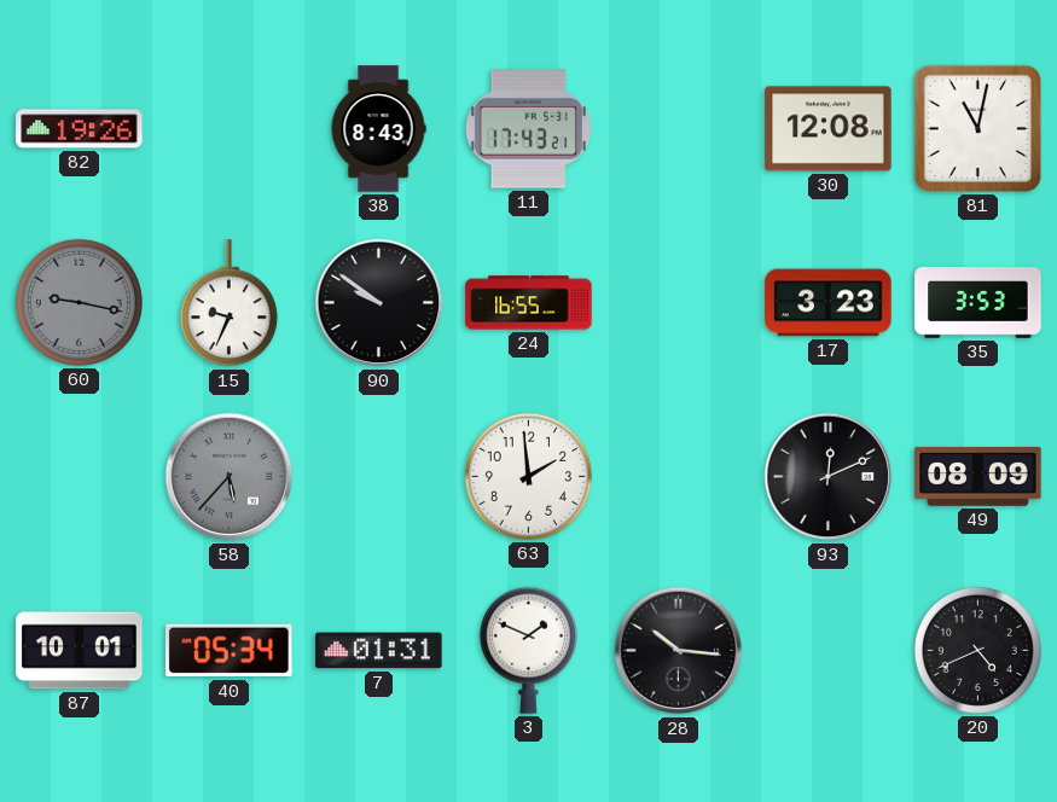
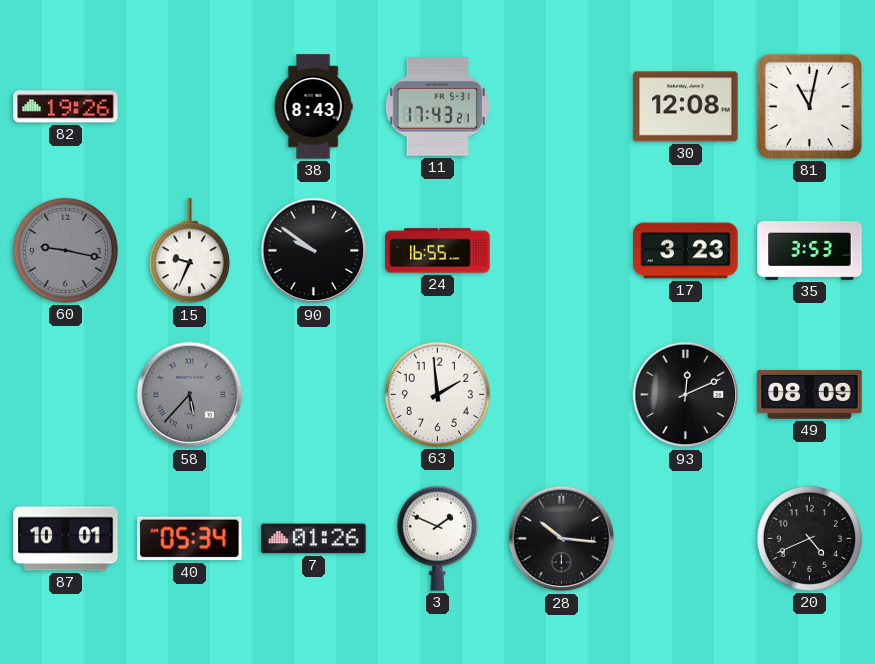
7: 01:31 -> 01:26
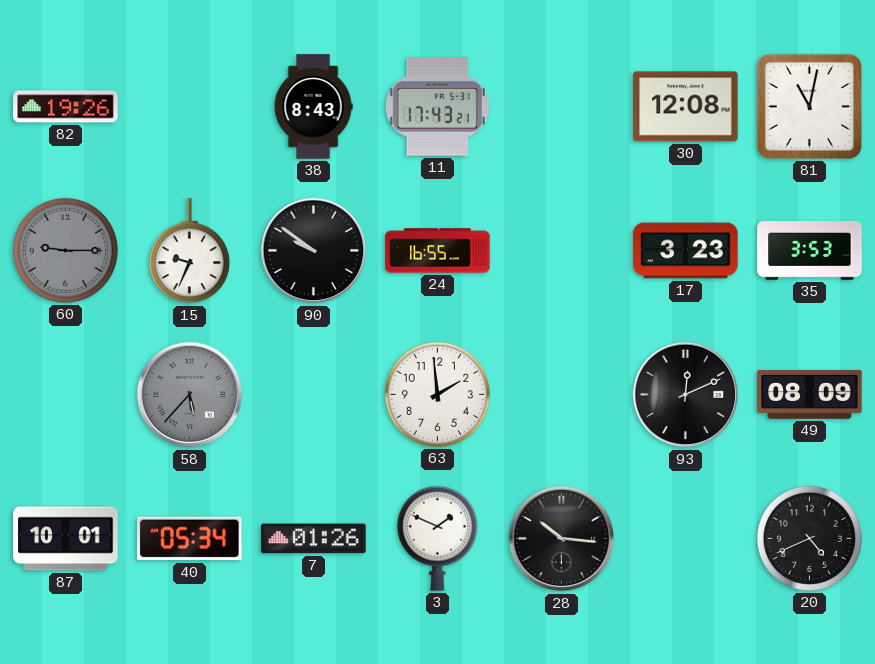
60: 9:17 -> 9:15
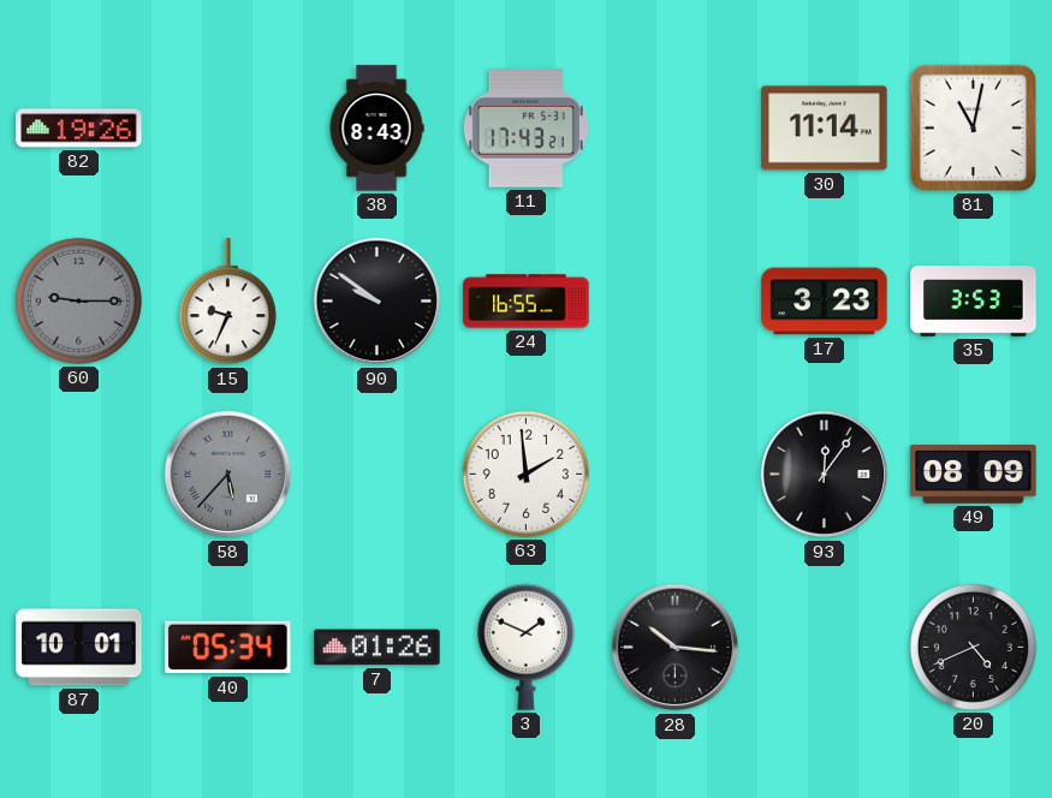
30: 12:08 -> 11:14
93: 12:11 -> 12:06
